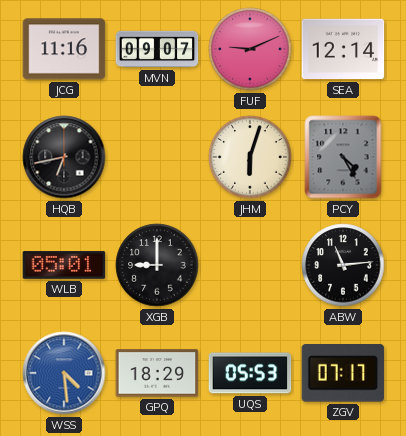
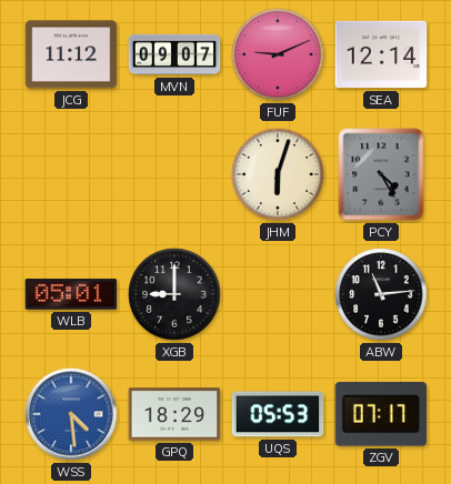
JCG: 11:16 -> 11:12
HQB: 6:43 -> none
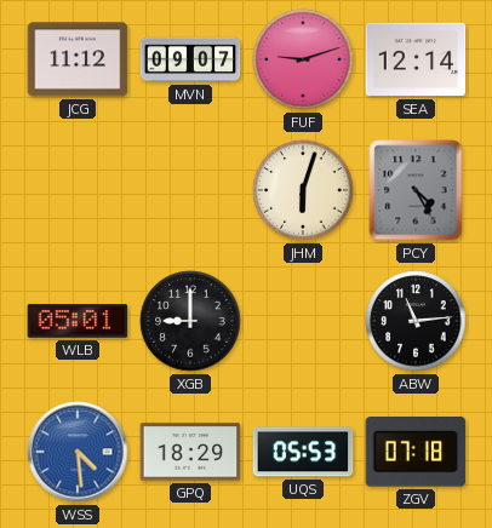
FUF: 9:11 -> 9:12
ZGV: 07:17 -> 07:18
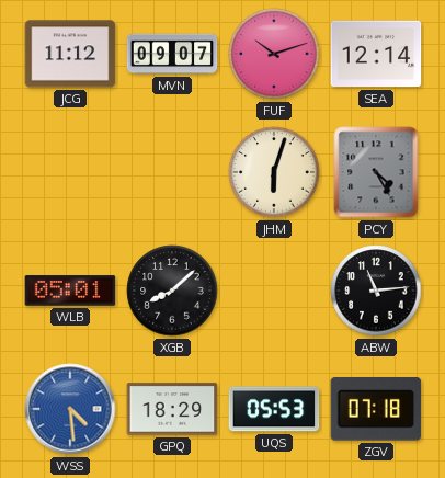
FUF: 9:12 -> 10:12
XGB: 9:00 -> 8:08
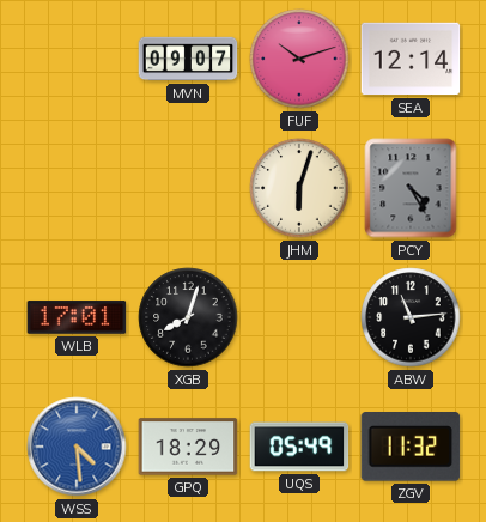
JCG: 11:12 -> none
WLB: 05:01 -> 17:01
XGB: 8:08 -> 8:03
UQS: 05:53 -> 05:49
ZGV: 07:18 -> 11:32
